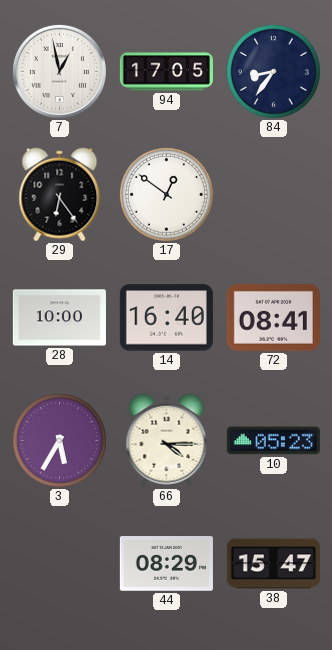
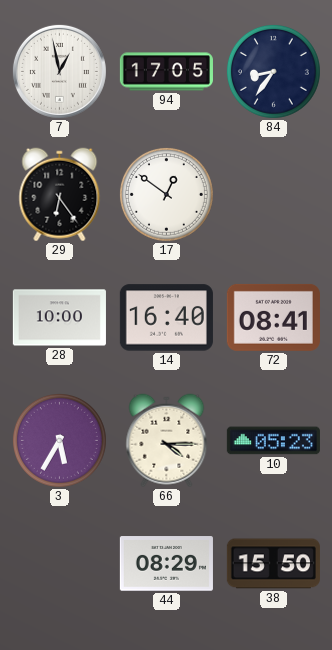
38: 15:47 -> 15:50
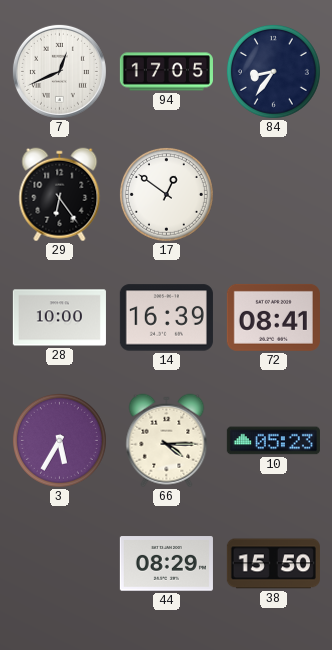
7: 12:58 -> 12:41
14: 16:40 -> 16:39
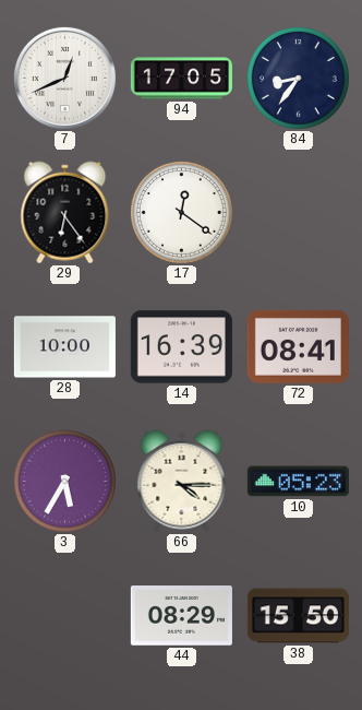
17: 12:51 -> 12:21
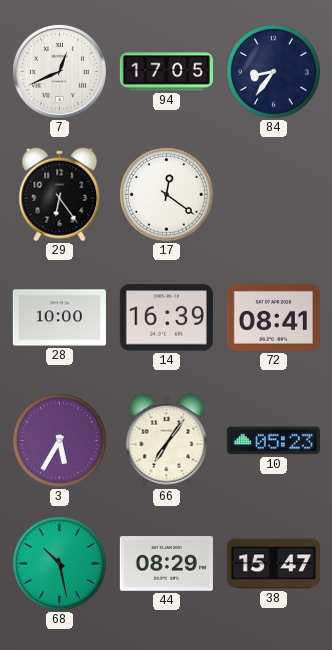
66: 4:15 -> 7:06
68: none -> 10:28
38: 15:50 -> 15:47
